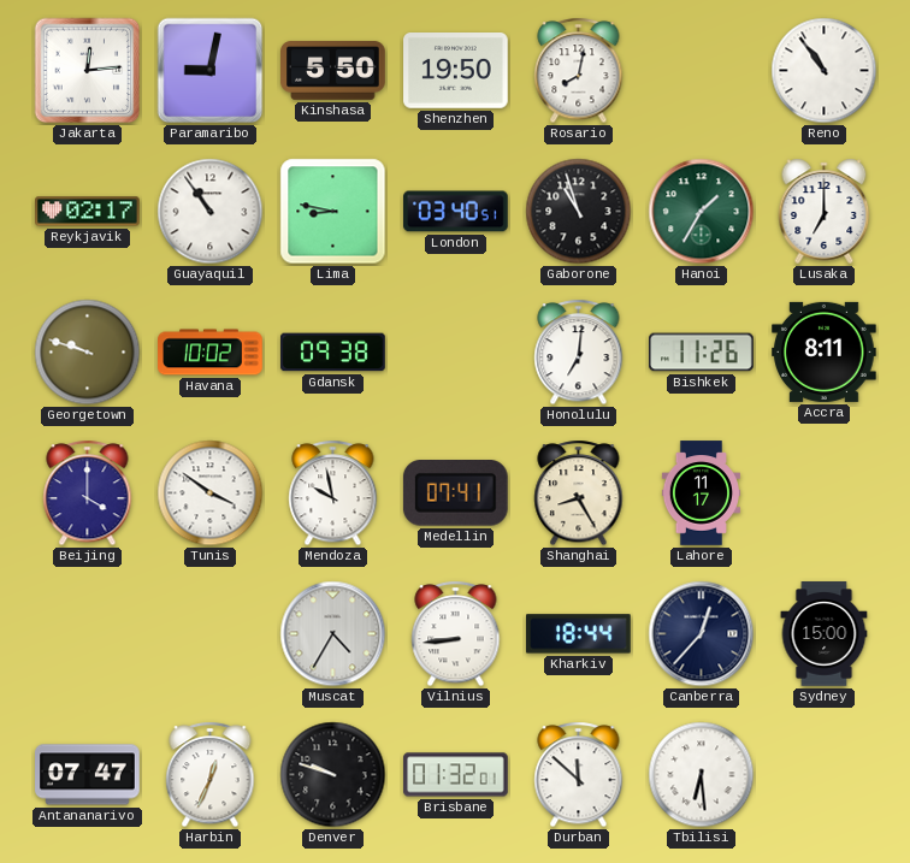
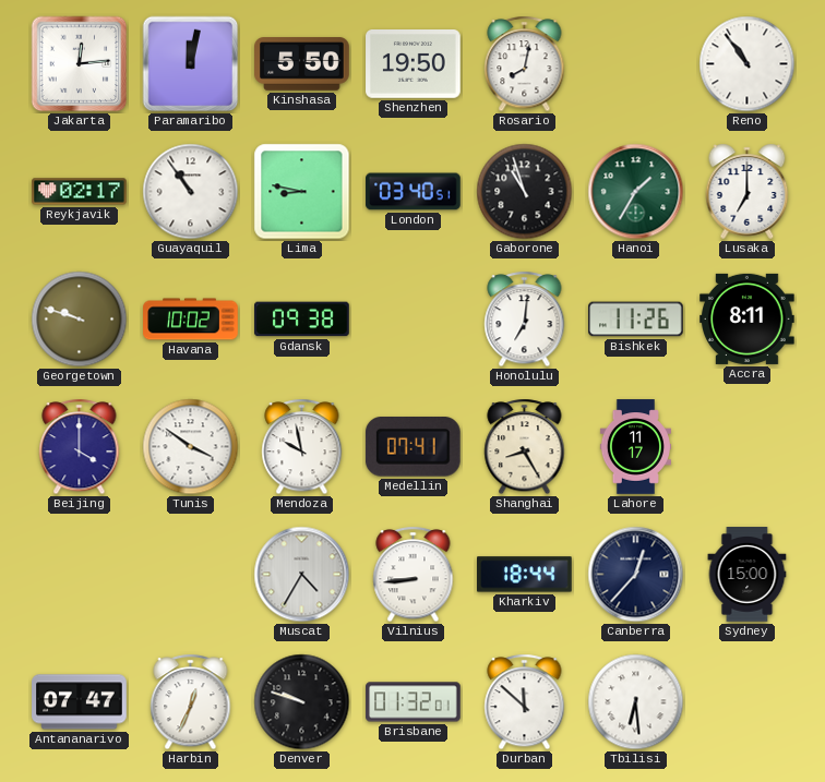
Paramaribo: 9:02 -> 12:02
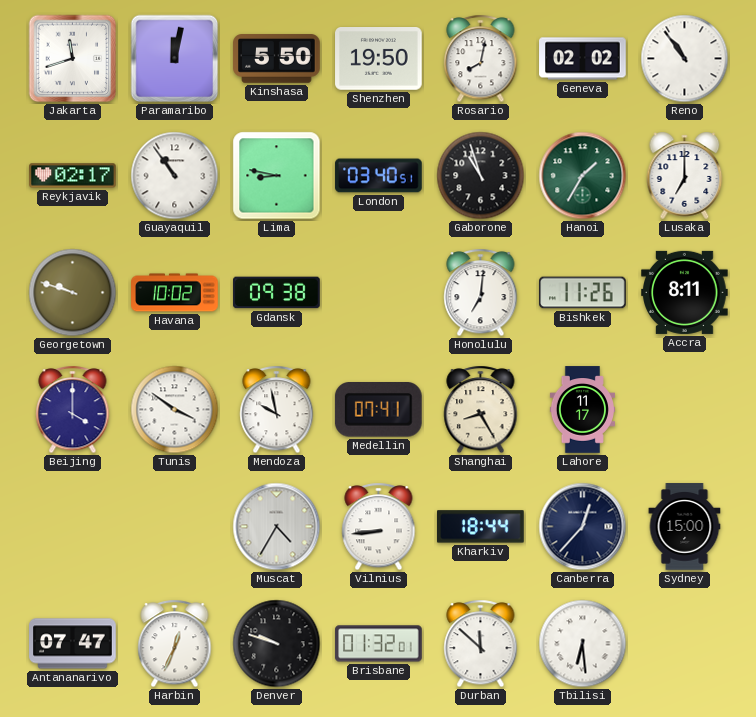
Jakarta: 12:14 -> 11:42
Geneva: none -> 02:02
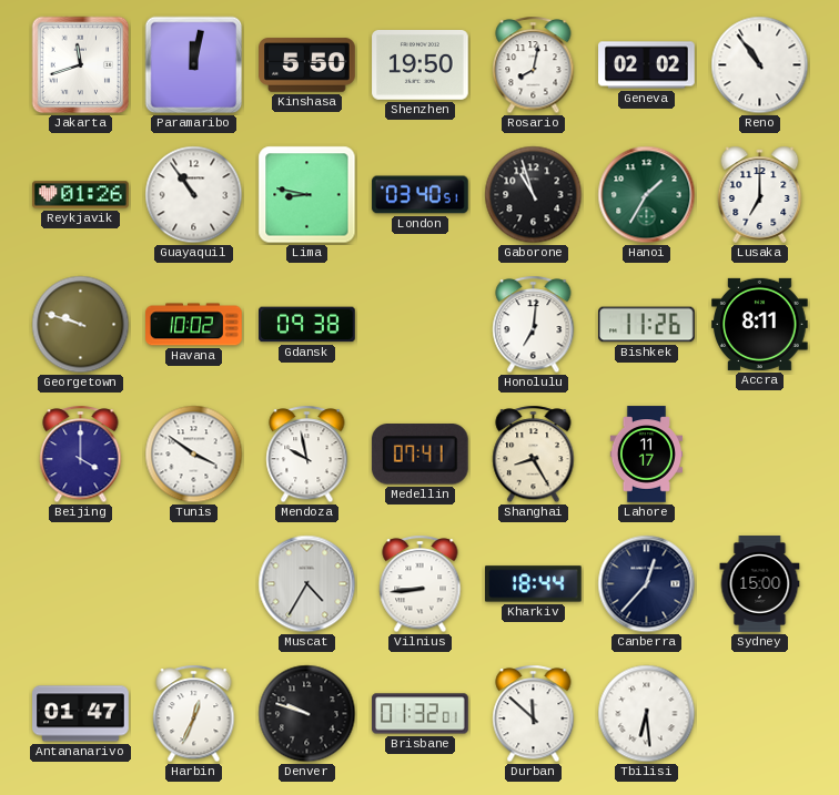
Reykjavik: 02:17 -> 01:26
Antananarivo: 07:47 -> 01:47
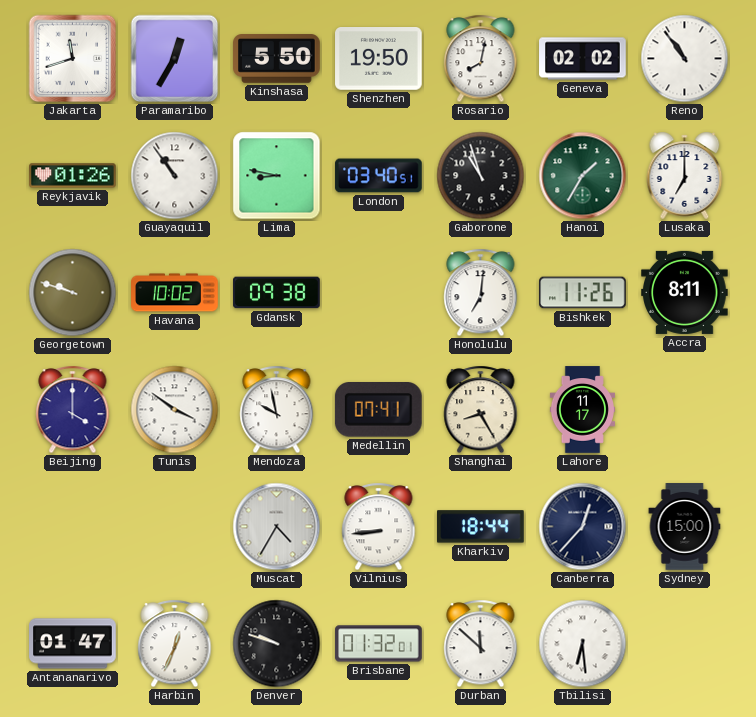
Paramaribo: 12:02 -> 12:35
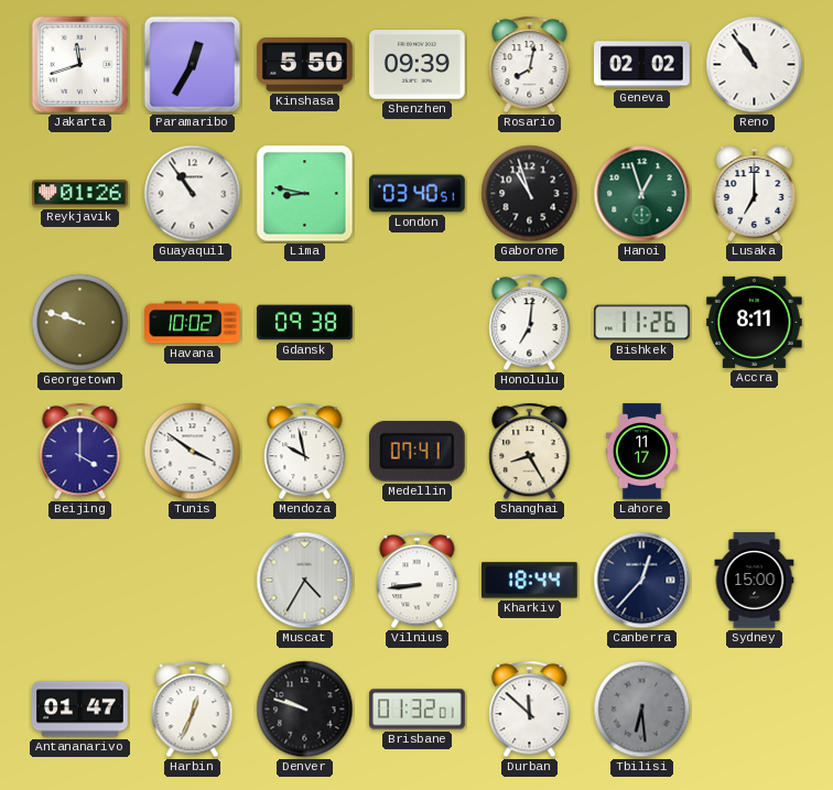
Shenzhen: 19:50 -> 09:39
Hanoi: 1:35 -> 12:57
Tbilisi dial: white -> grey
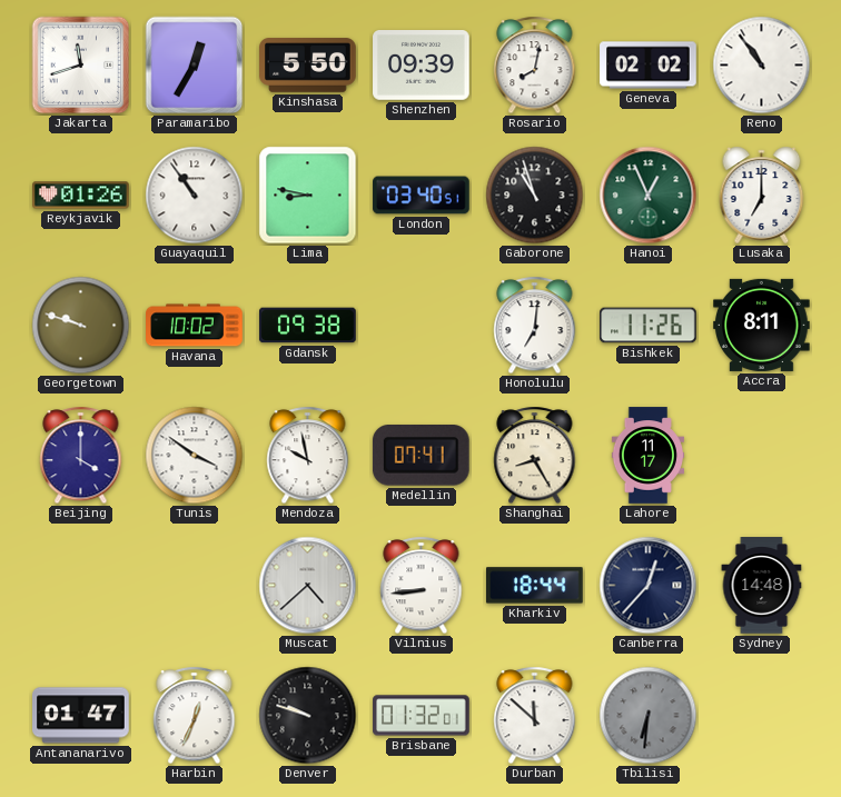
Hanoi: 12:57 -> 12:56
Muscat: 4:35 -> 4:38
Sydney: 15:00 -> 14:48
Tbilisi: 6:29 -> 6:31
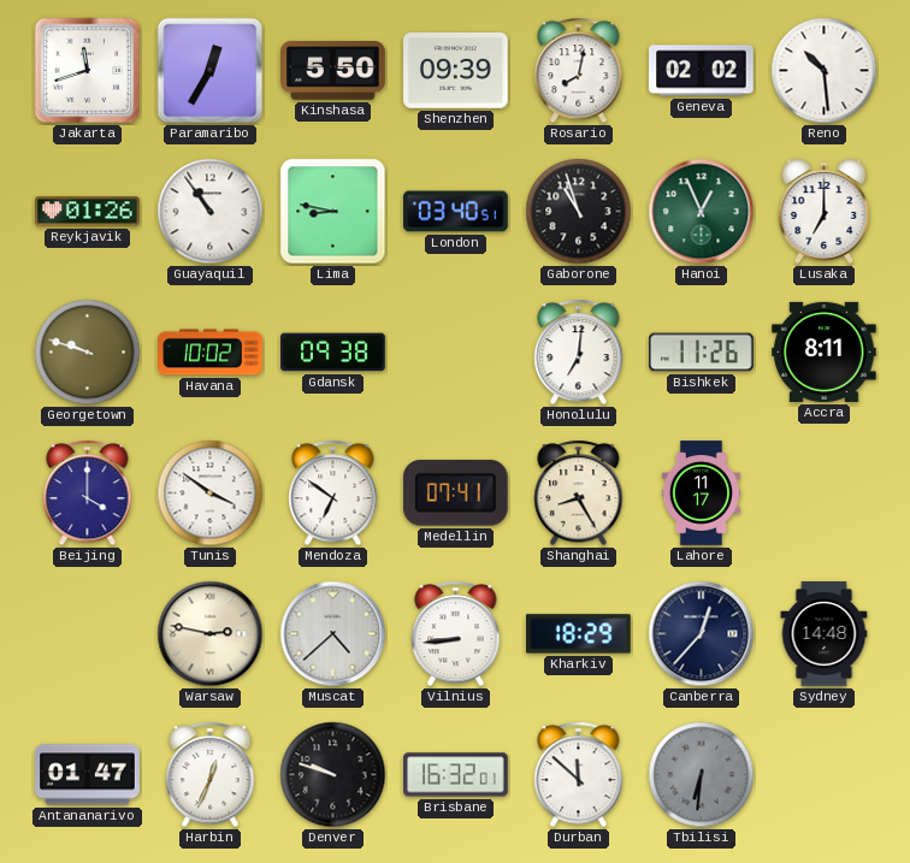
Reno: 10:54 -> 10:29
Mendoza: 9:58 -> 6:51
Warsaw: none -> 2:47
Kharkiv: 18:44 -> 18:29
Brisbane: 01:32 -> 16:32
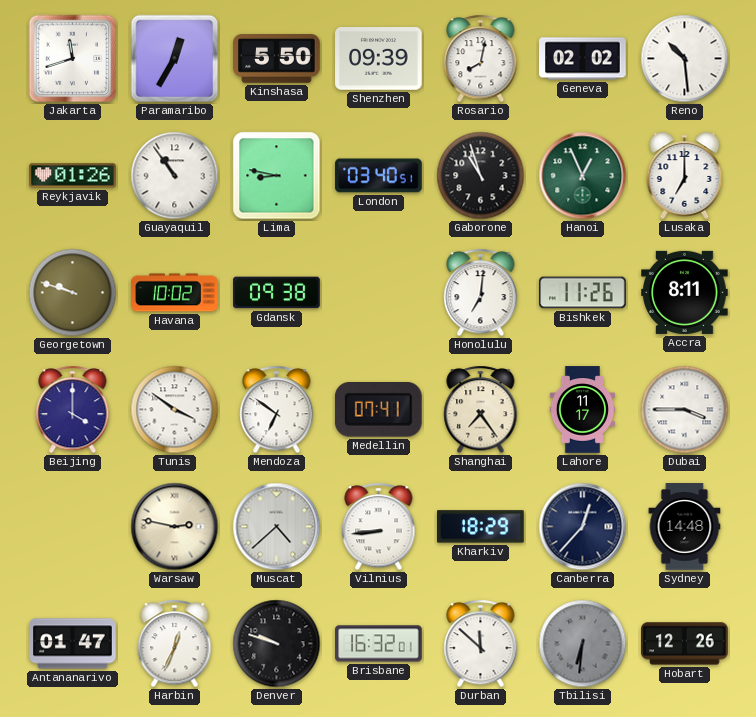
Shanghai: 8:25 -> 7:24
Dubai: none -> 3:45
Hobart: none -> 12:26
